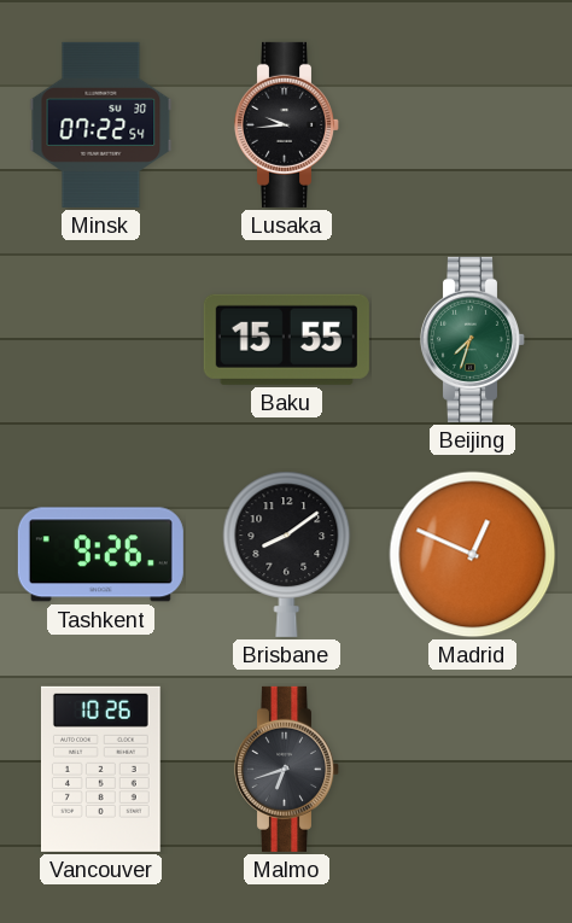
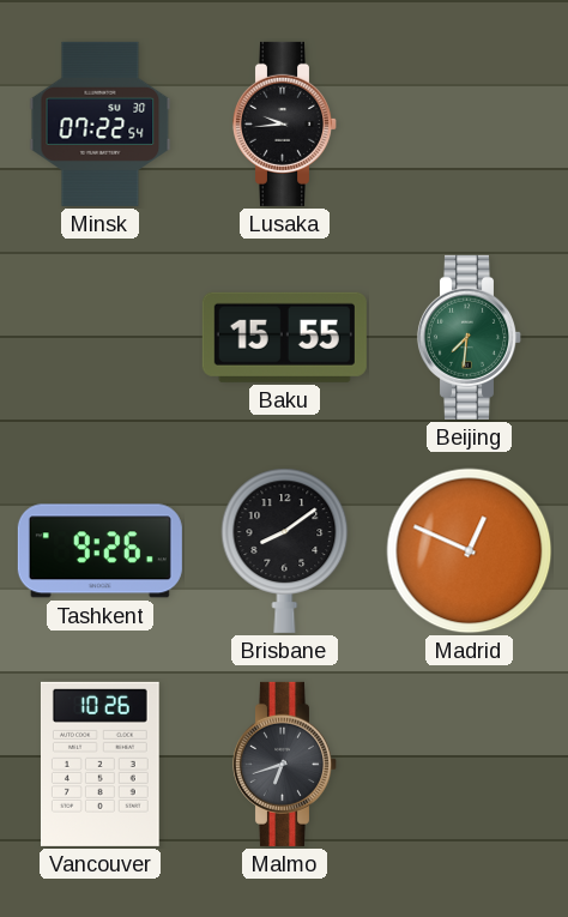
Beijing: 7:33 -> 7:31
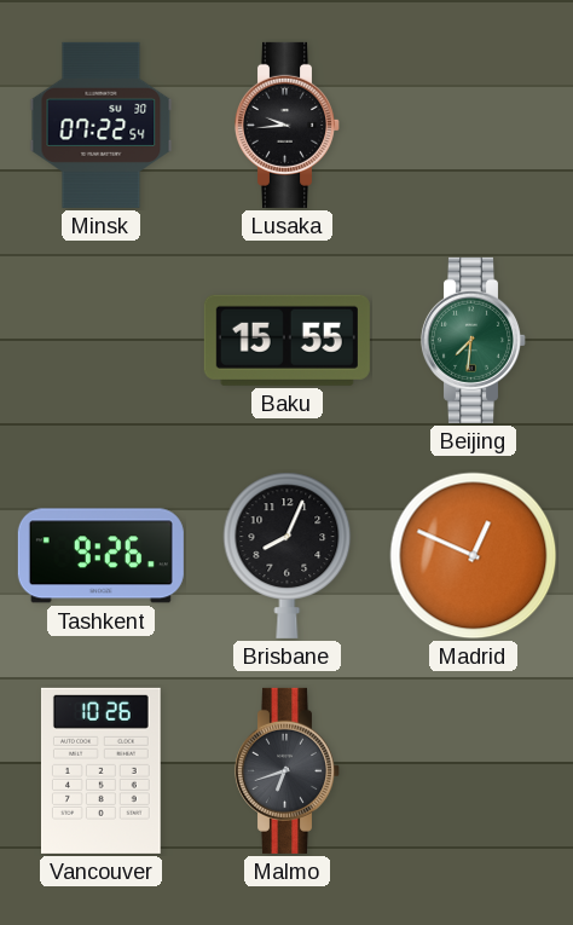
Brisbane: 8:09 -> 8:04
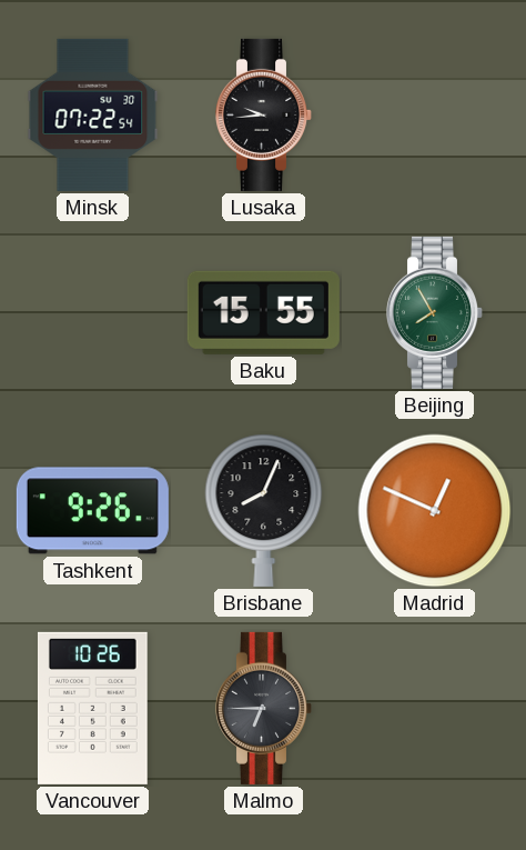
Beijing: 7:31 -> 7:55
Malmo: 6:42 -> 6:45
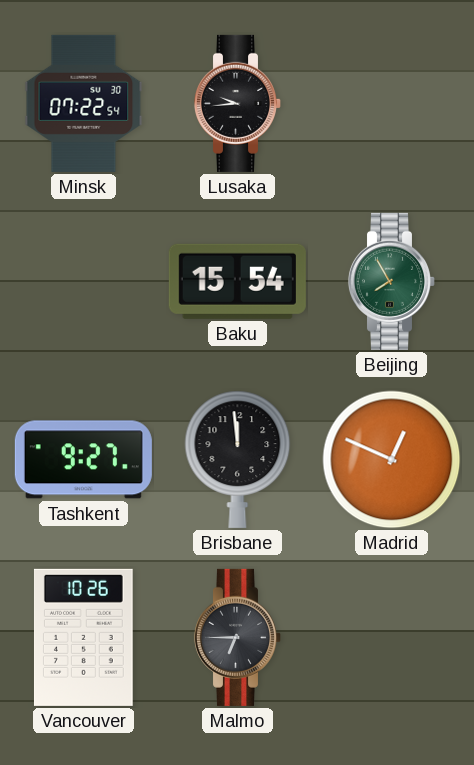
Baku: 15:55 -> 15:54
Tashkent: 9:26 -> 9:27
Brisbane: 8:04 -> 11:59
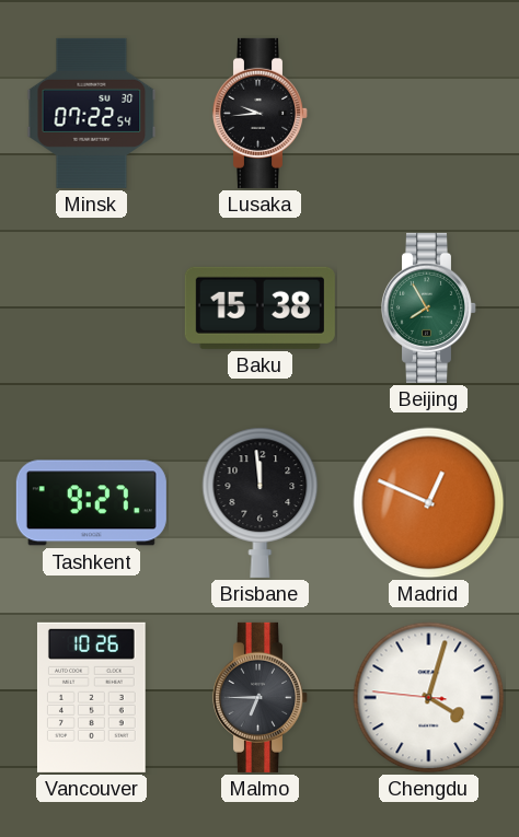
Baku: 15:54 -> 15:38
Chengdu: none -> 4:02
